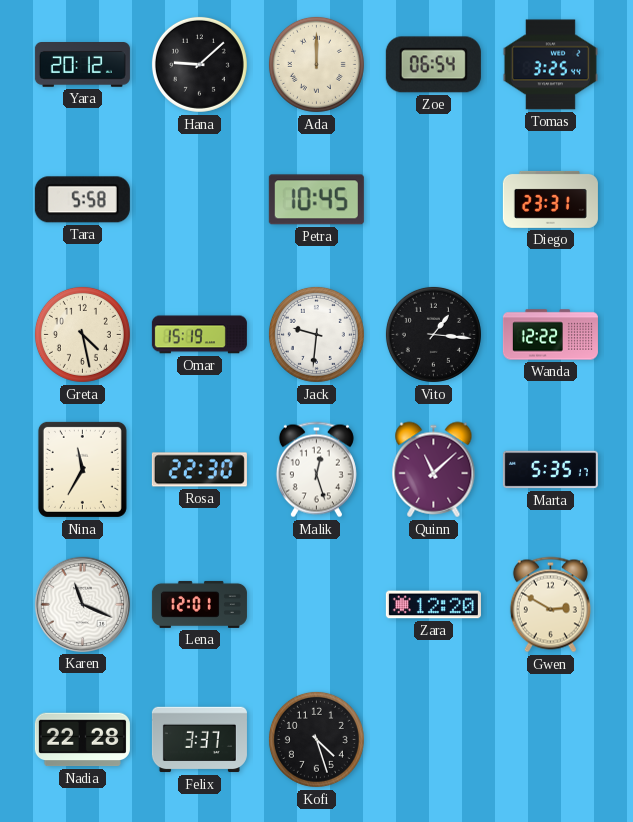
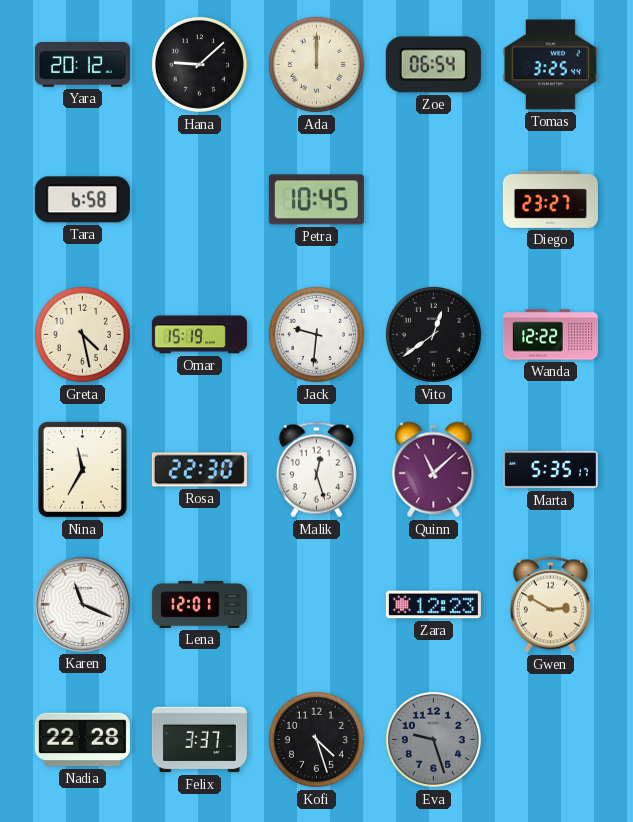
Tara: 5:58 -> 6:58
Diego: 23:31 -> 23:27
Vito: 1:16 -> 12:39
Zara: 12:20 -> 12:23
Eva: none -> 9:27
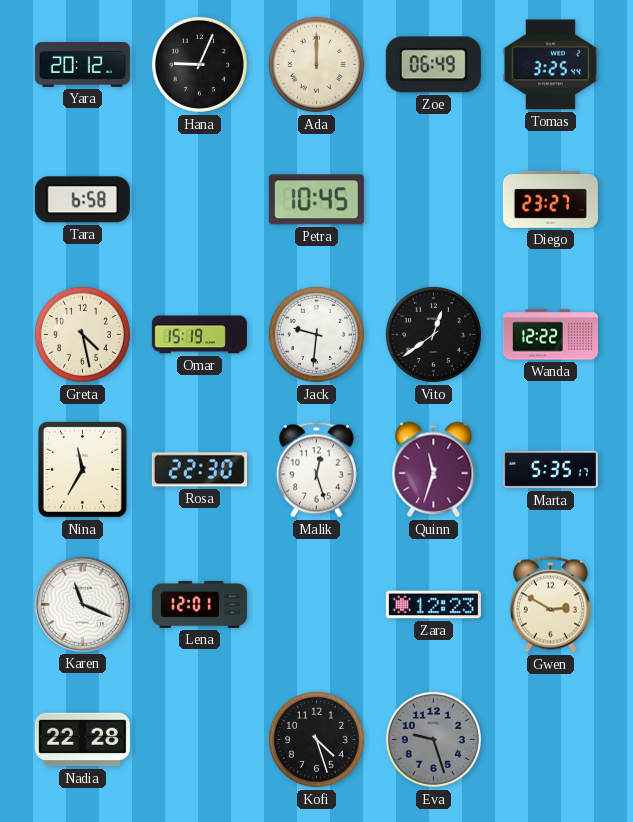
Hana: 9:08 -> 9:04
Zoe: 06:54 -> 06:49
Quinn: 11:08 -> 11:33
Felix: 3:37 -> none
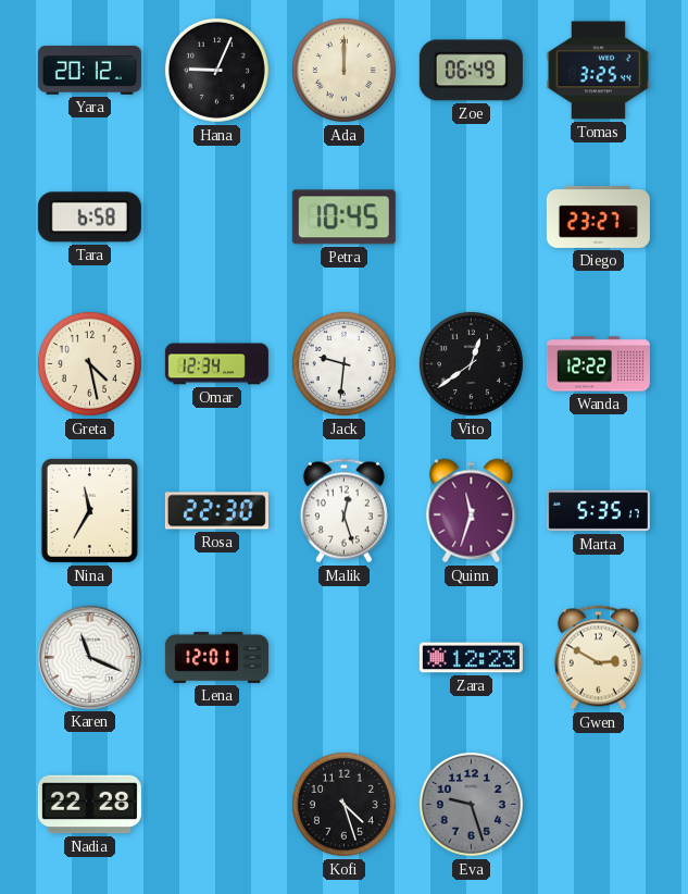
Omar: 15:19 -> 12:34
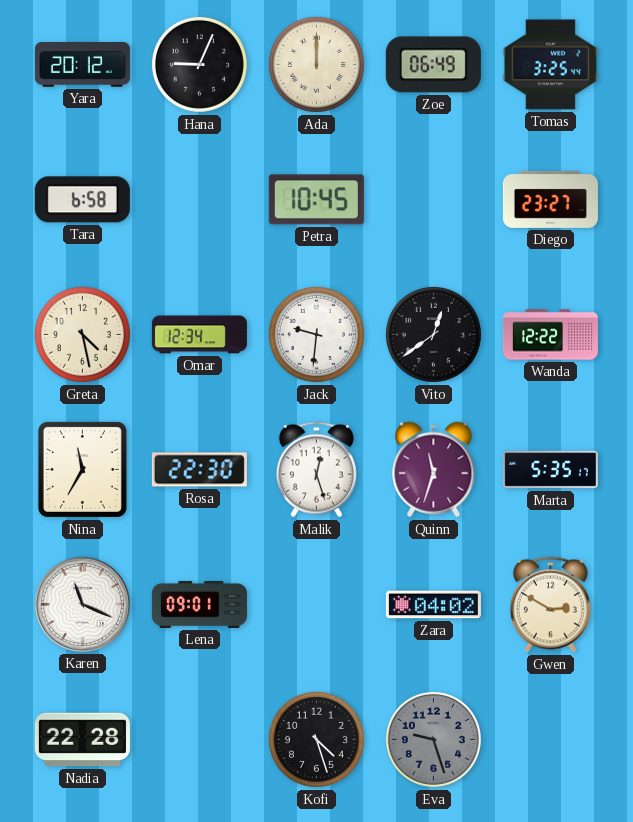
Lena: 12:01 -> 09:01
Zara: 12:23 -> 04:02
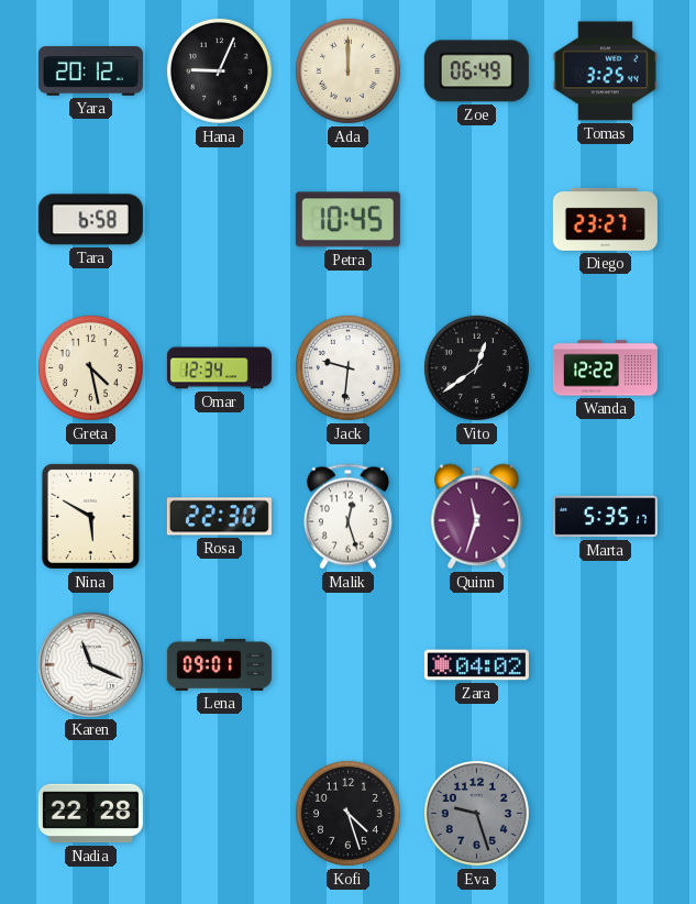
Nina: 11:35 -> 5:50
Gwen: 2:50 -> none
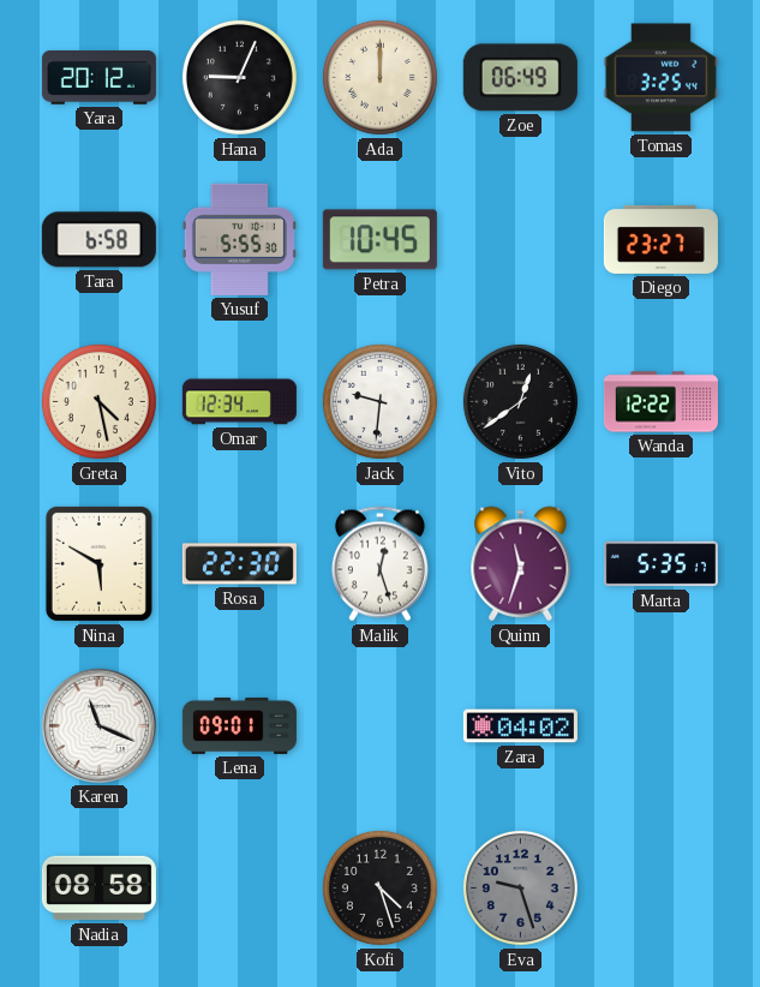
Yusuf: none -> 5:55
Nadia: 22:28 -> 08:58
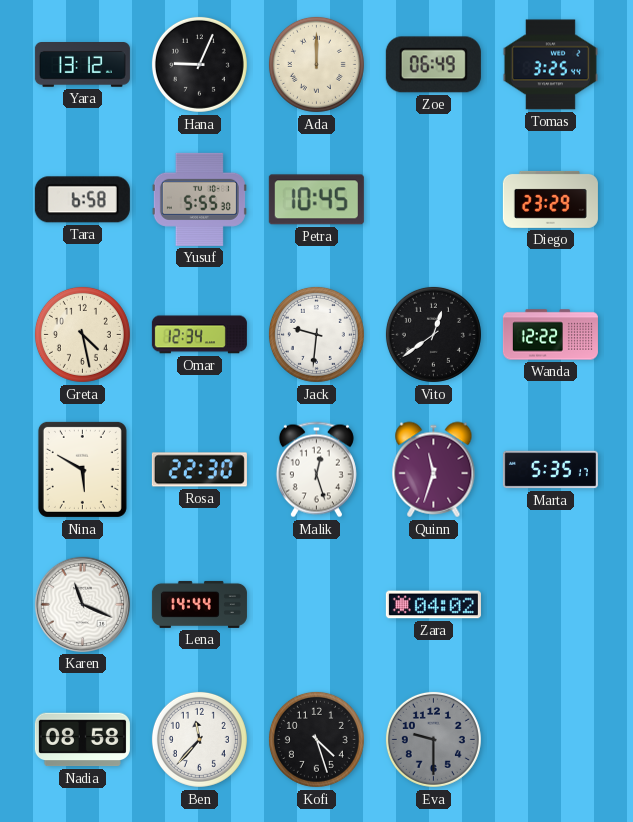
Yara: 20:12 -> 13:12
Diego: 23:27 -> 23:29
Lena: 09:01 -> 14:44
Ben: none -> 11:37
Eva: 9:27 -> 9:30
